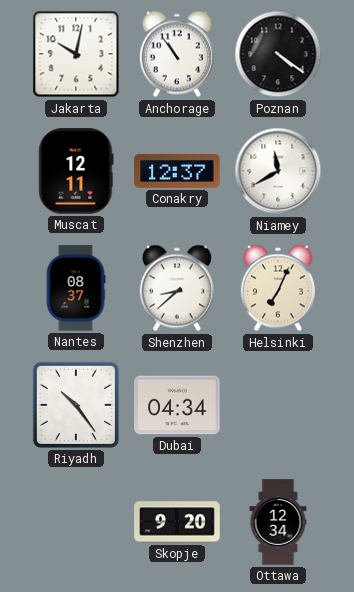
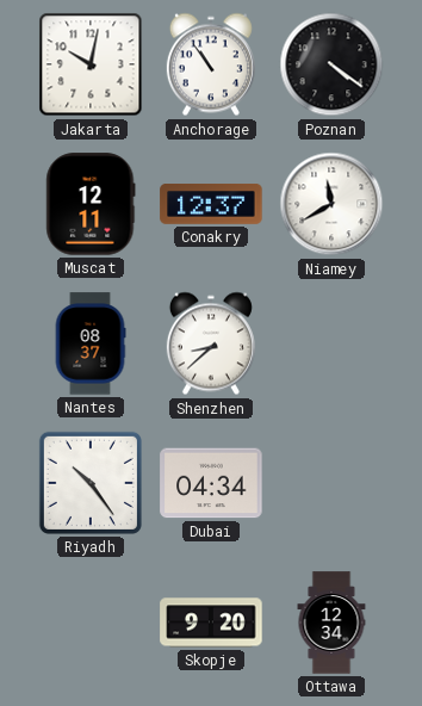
Helsinki: 7:04 -> none
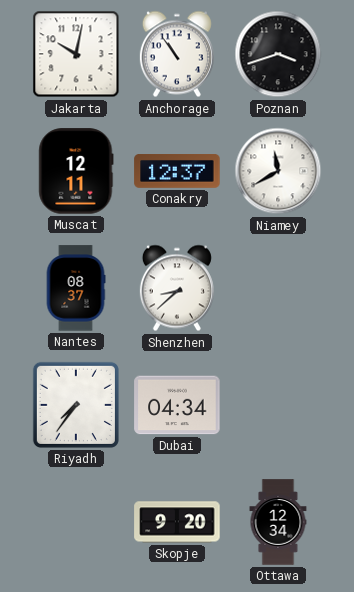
Poznan: 4:21 -> 3:42
Riyadh: 10:24 -> 7:36
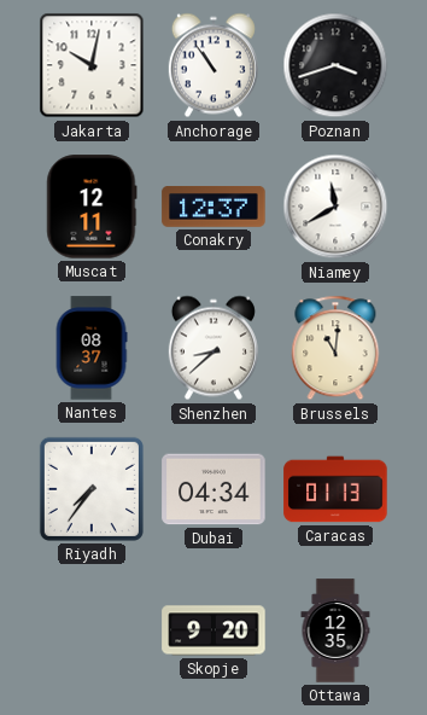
Brussels: none -> 11:01
Caracas: none -> 01:13
Ottawa: 12:34 -> 12:35
